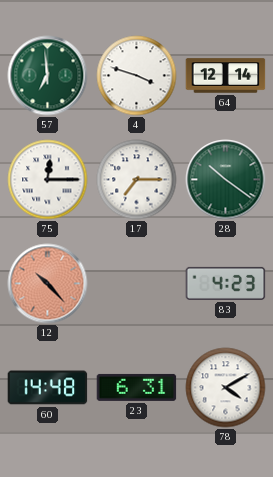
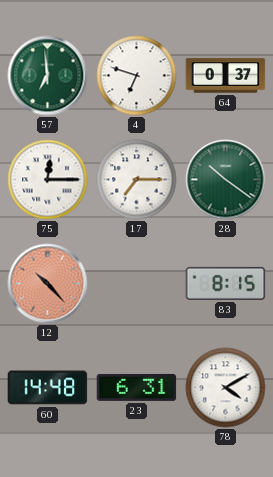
4: 3:48 -> 6:48
64: 12:14 -> 0:37
83: 4:23 -> 8:15
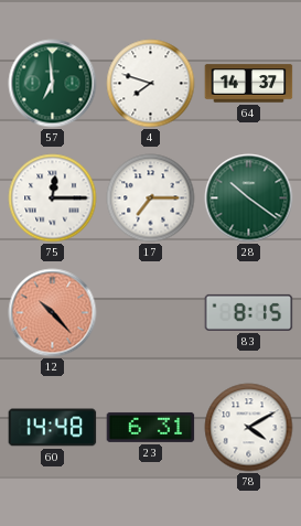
4: 6:48 -> 7:48
64: 0:37 -> 14:37
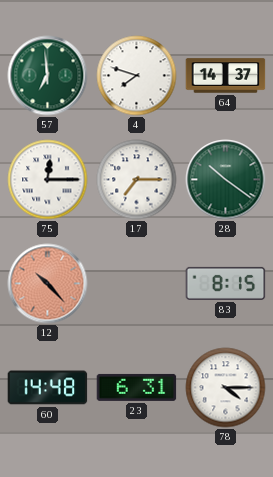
78: 4:10 -> 4:15
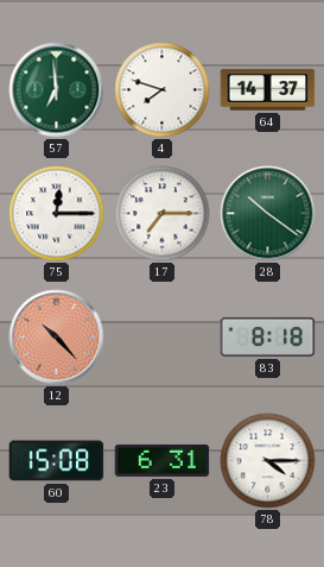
83: 8:15 -> 8:18
60: 14:48 -> 15:08
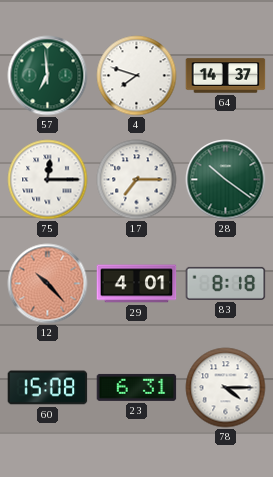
29: none -> 4:01
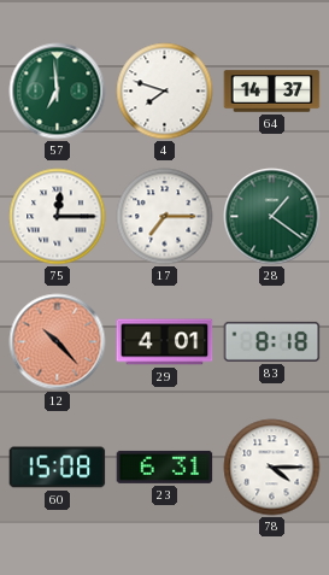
28: 10:21 -> 1:21
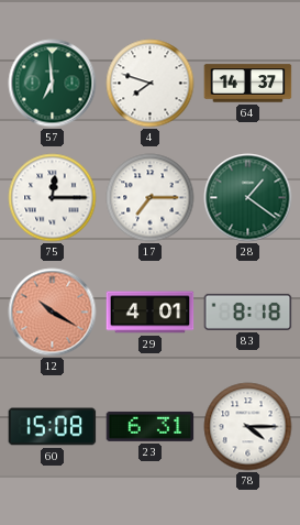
12: 10:23 -> 10:20
